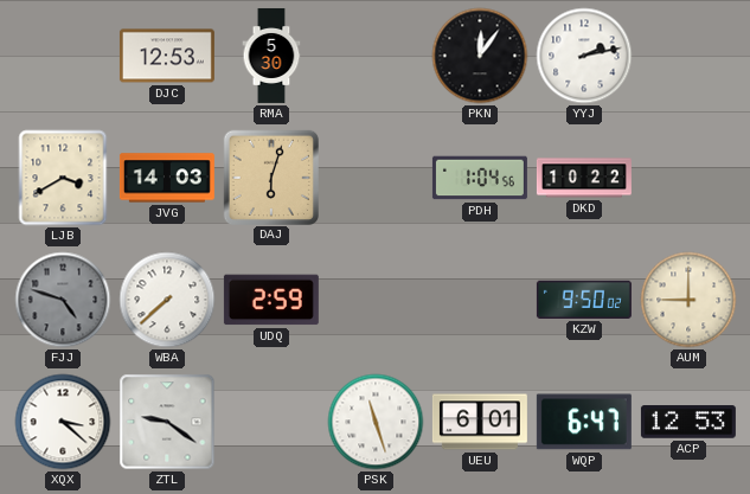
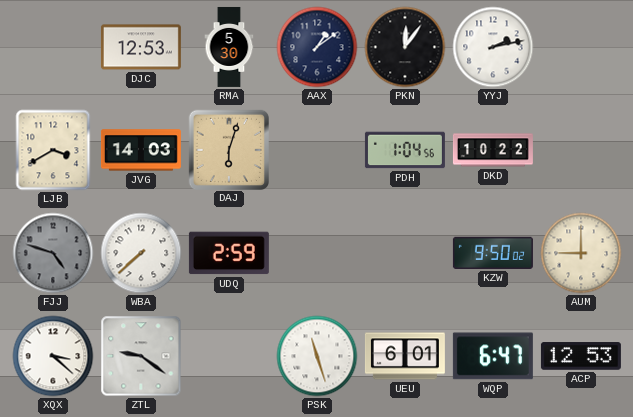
AAX: none -> 1:09
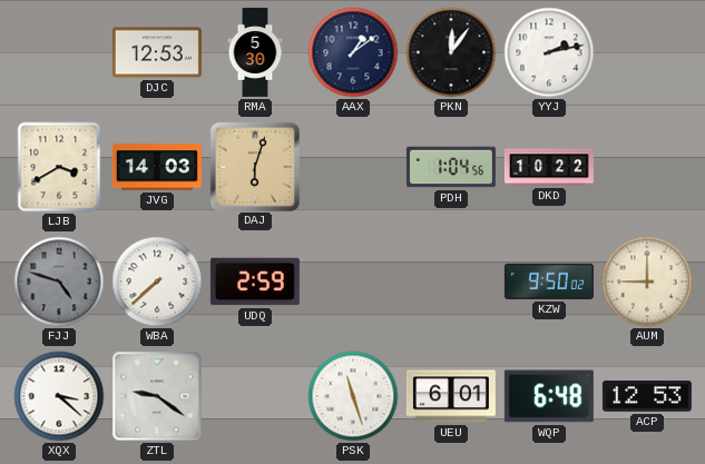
WQP: 6:47 -> 6:48
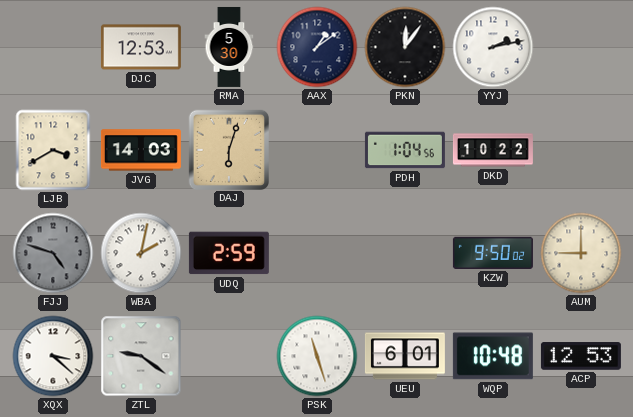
WBA: 7:38 -> 2:02
WQP: 6:48 -> 10:48
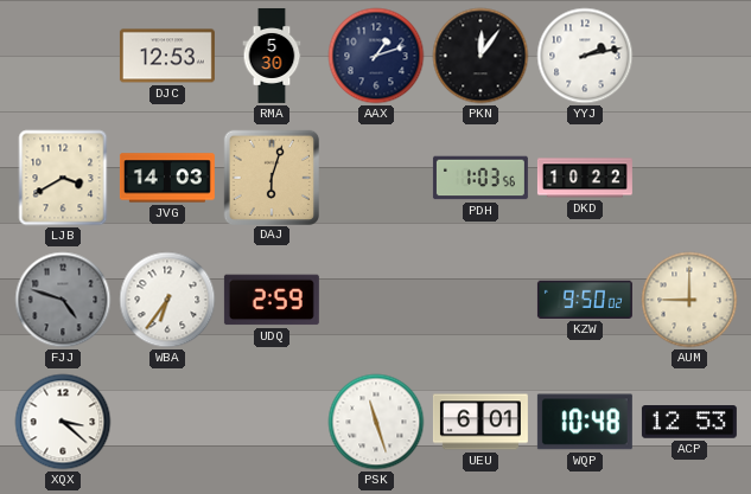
AAX: 1:09 -> 1:12
PDH: 1:04 -> 1:03
WBA: 2:02 -> 6:36
ZTL: 9:21 -> none
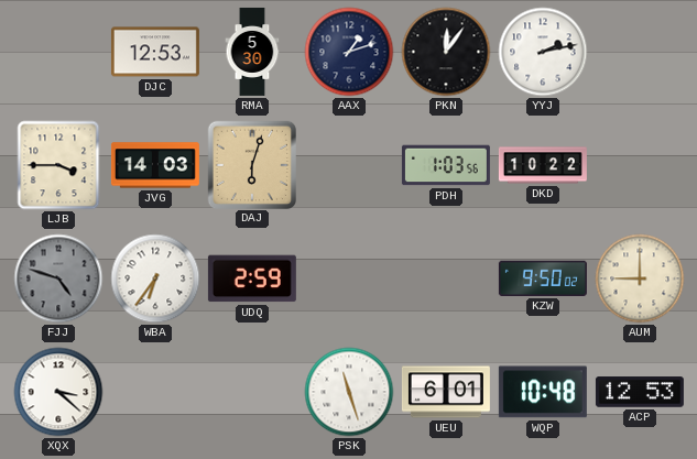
LJB: 3:40 -> 3:45
